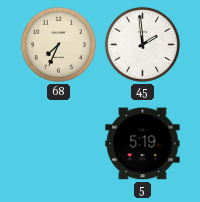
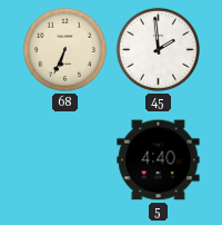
68: 7:34 -> 6:34
5: 5:19 -> 4:40
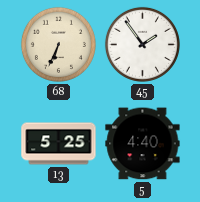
45: 1:59 -> 1:54
13: none -> 5:25
